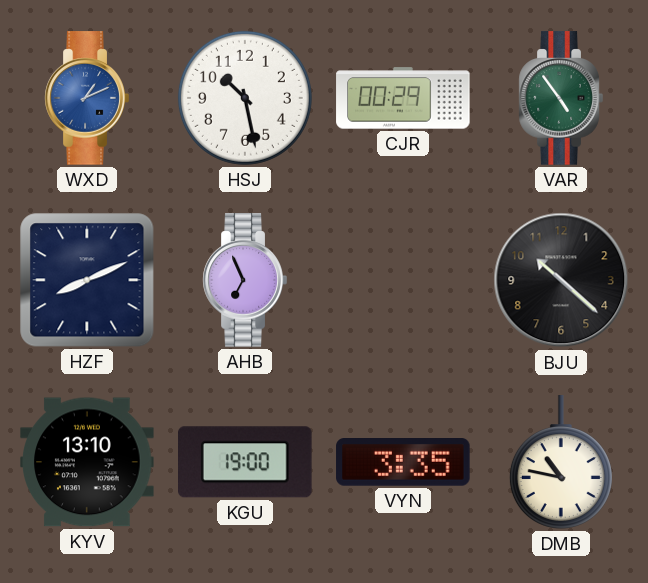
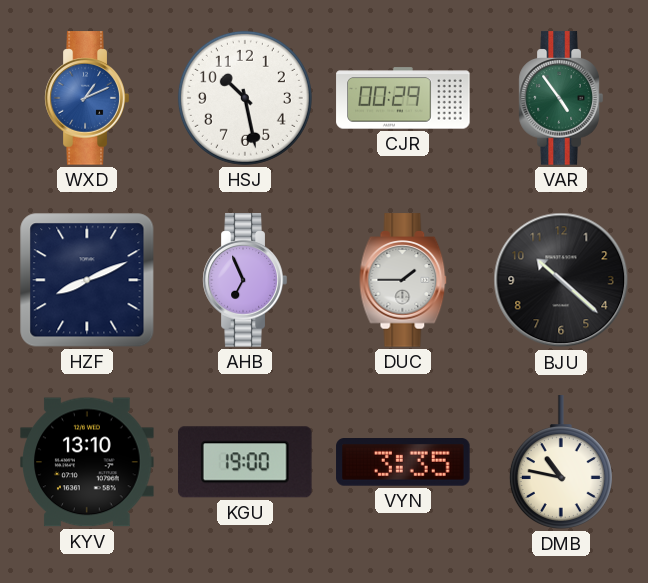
DUC: none -> 1:45
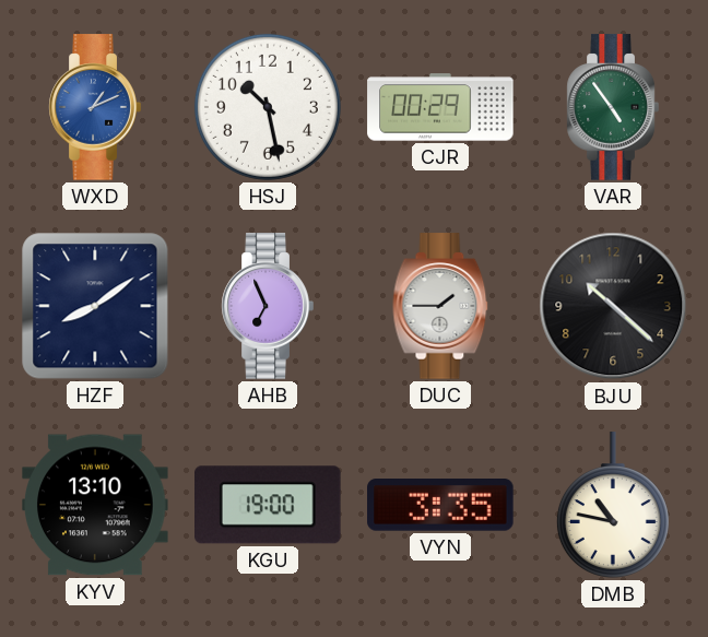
HZF: 8:11 -> 8:09
